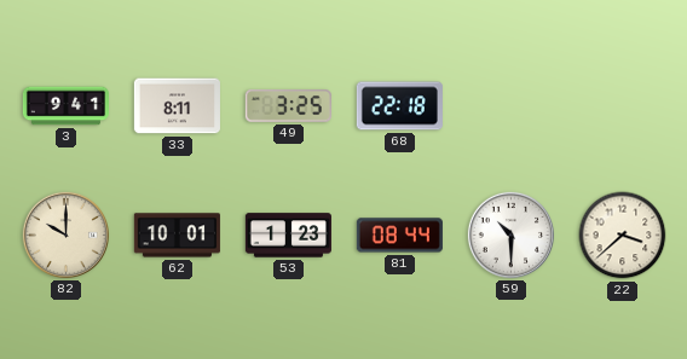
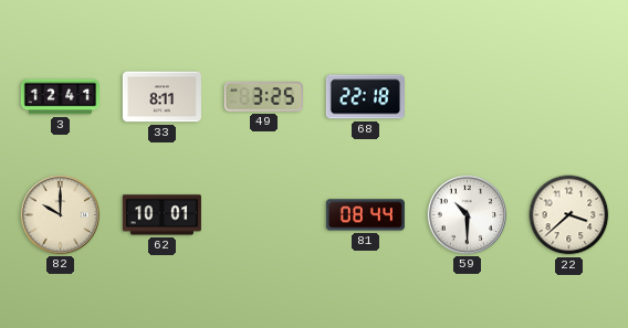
3: 9:41 -> 12:41
53: 1:23 -> none
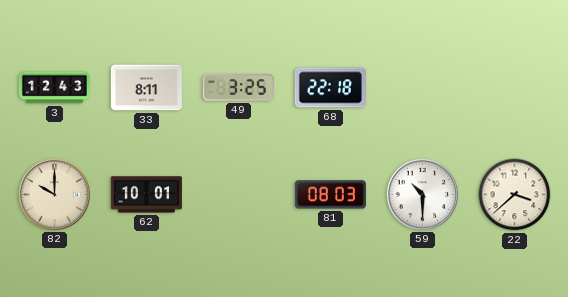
3: 12:41 -> 12:43
81: 08:44 -> 08:03
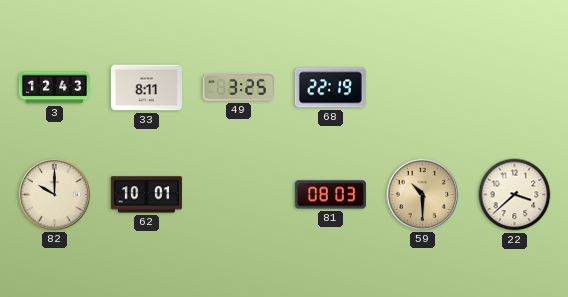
68: 22:18 -> 22:19
59 dial: white -> champagne
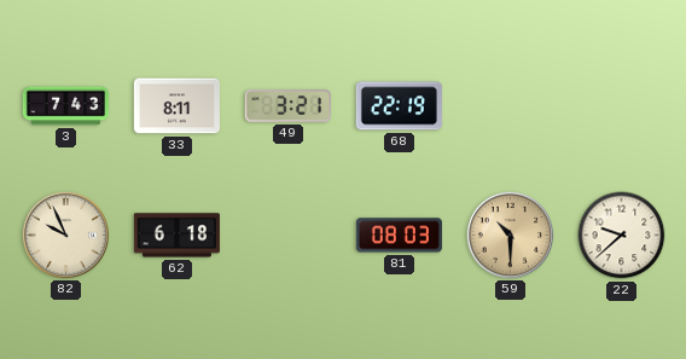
3: 12:43 -> 7:43
49: 3:25 -> 3:21
82: 10:00 -> 9:56
62: 10:01 -> 6:18
22: 3:38 -> 9:38
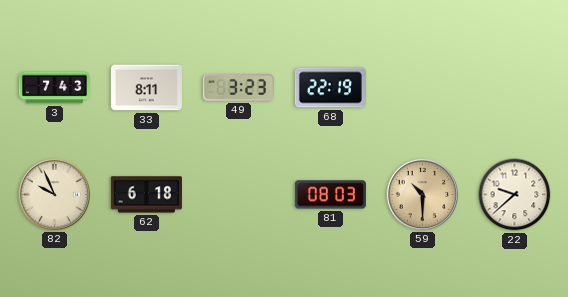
49: 3:21 -> 3:23
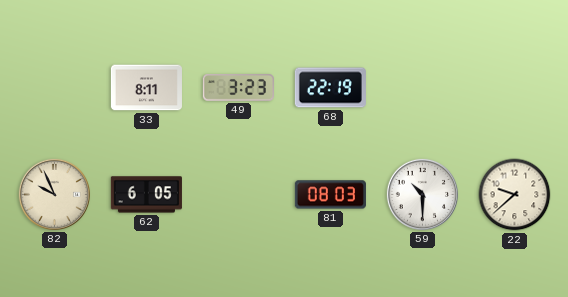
3: 7:43 -> none
62: 6:18 -> 6:05
59 dial: champagne -> white
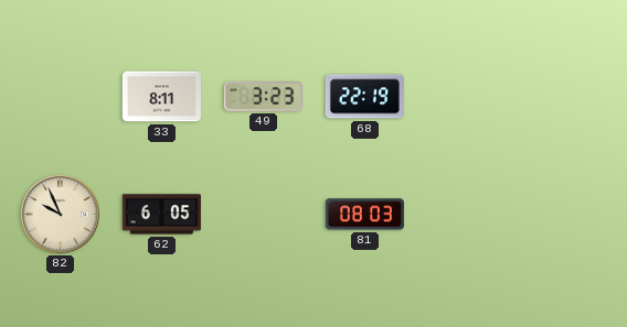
59: 10:30 -> none
22: 9:38 -> none
